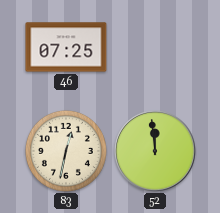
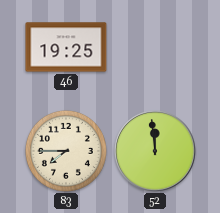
46: 07:25 -> 19:25
83: 12:32 -> 7:45
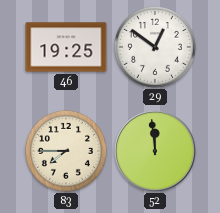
29: none -> 12:51
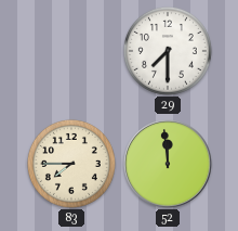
46: 19:25 -> none
29: 12:51 -> 7:30
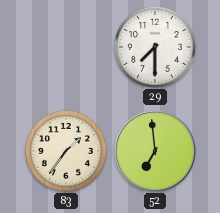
83: 7:45 -> 1:36
52: 11:59 -> 6:59
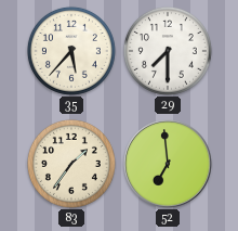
35: none -> 5:37
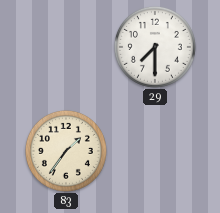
35: 5:37 -> none
52: 6:59 -> none
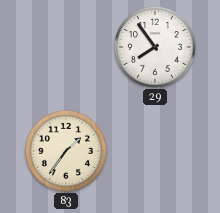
29: 7:30 -> 7:54
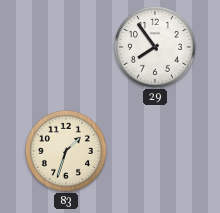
83: 1:36 -> 1:33
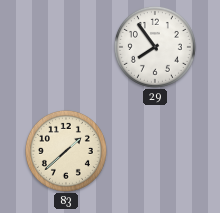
83: 1:33 -> 1:38
